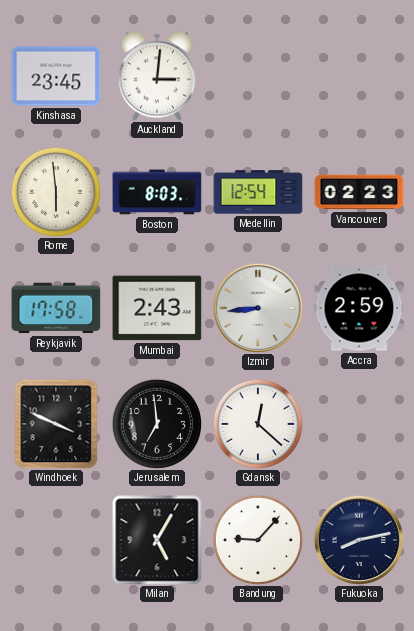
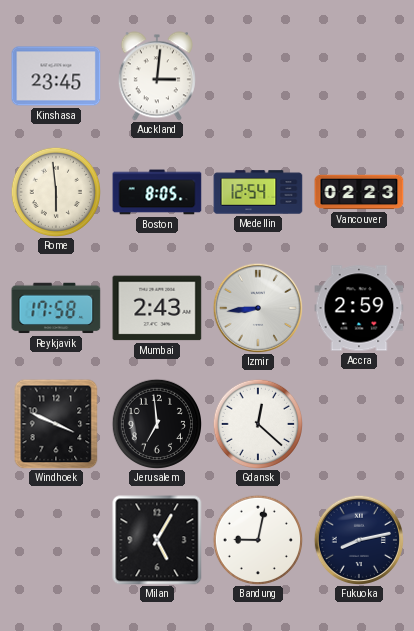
Boston: 8:03 -> 8:05
Bandung: 9:07 -> 9:02
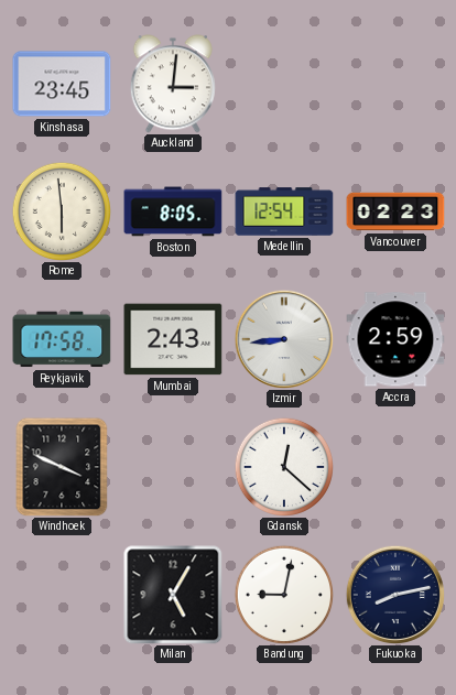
Jerusalem: 6:59 -> none
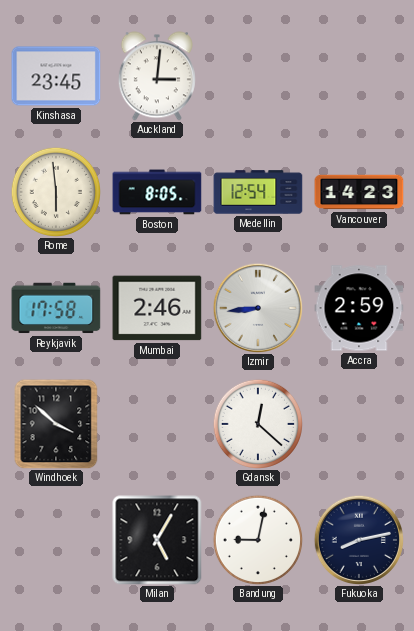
Vancouver: 02:23 -> 14:23
Mumbai: 2:43 -> 2:46
Windhoek: 3:49 -> 3:52
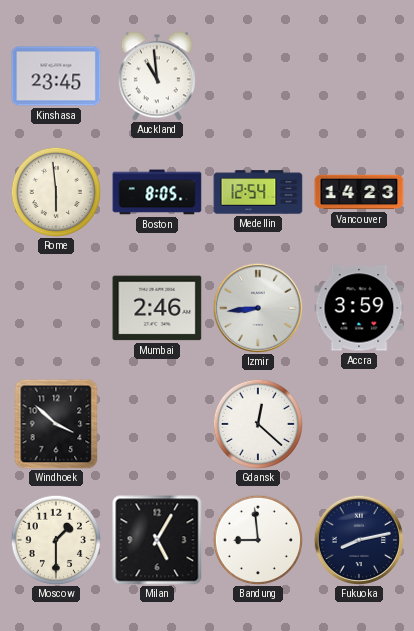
Auckland: 3:01 -> 10:59
Reykjavik: 17:58 -> none
Accra: 2:59 -> 3:59
Moscow: none -> 1:30
Bandung: 9:02 -> 8:59
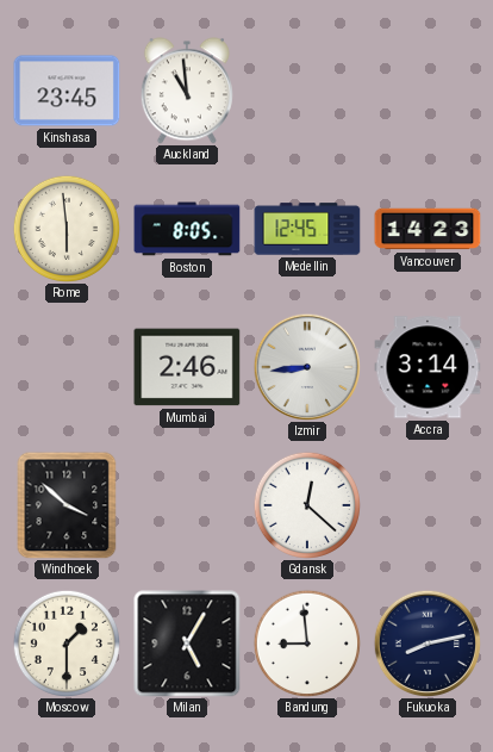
Medellin: 12:54 -> 12:45
Accra: 3:59 -> 3:14
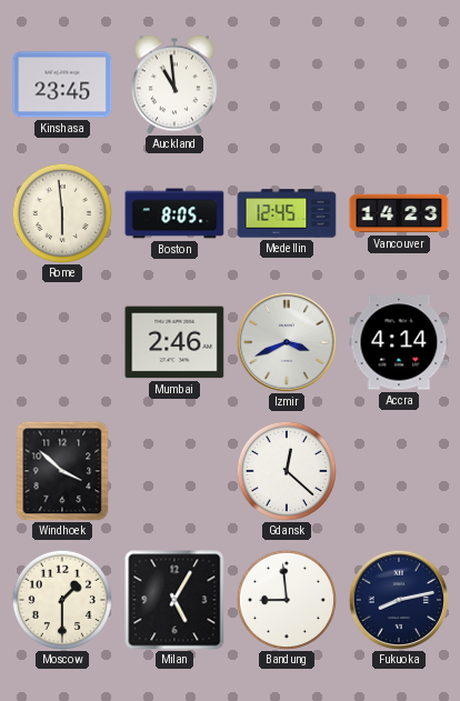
Izmir: 8:44 -> 3:41
Accra: 3:14 -> 4:14
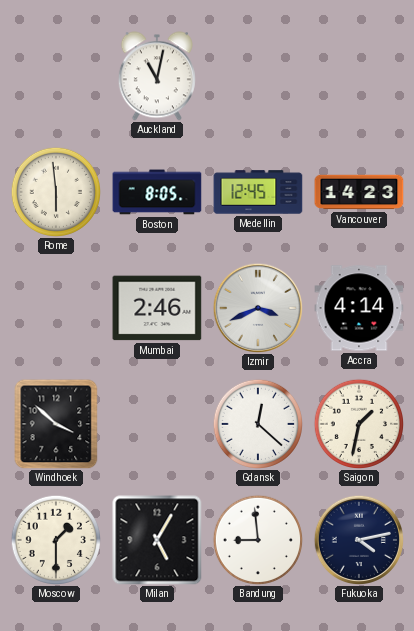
Kinshasa: 23:45 -> none
Auckland: 10:59 -> 11:02
Saigon: none -> 1:32
Fukuoka: 8:13 -> 4:13
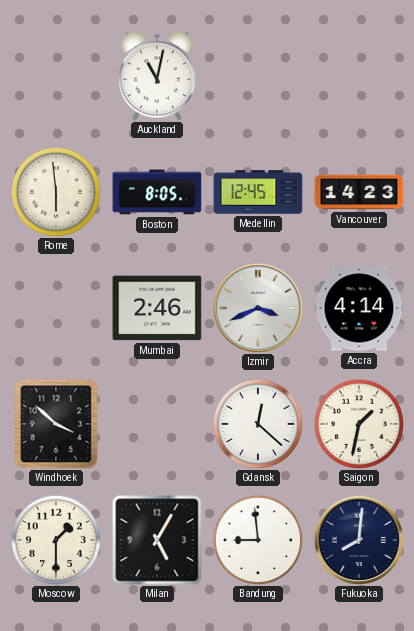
Fukuoka: 4:13 -> 8:01
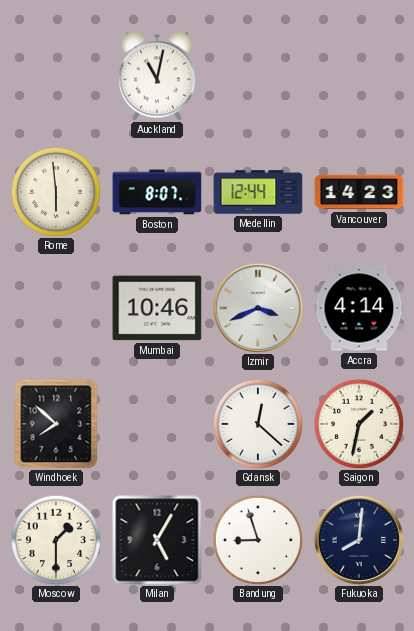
Boston: 8:05 -> 8:07
Medellin: 12:45 -> 12:44
Mumbai: 2:46 -> 10:46
Windhoek: 3:52 -> 7:52
Bandung: 8:59 -> 8:57
